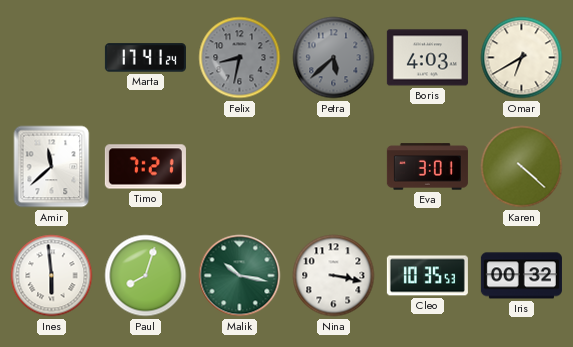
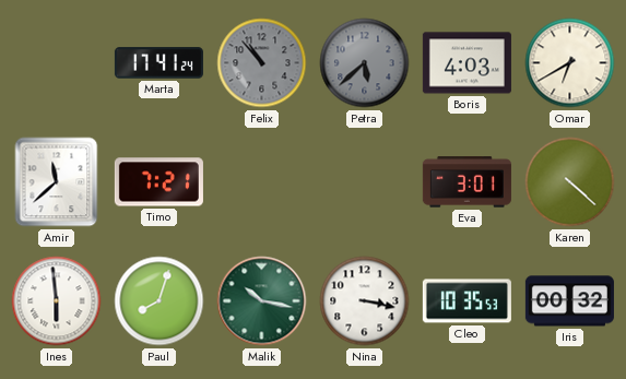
Felix: 8:32 -> 10:53
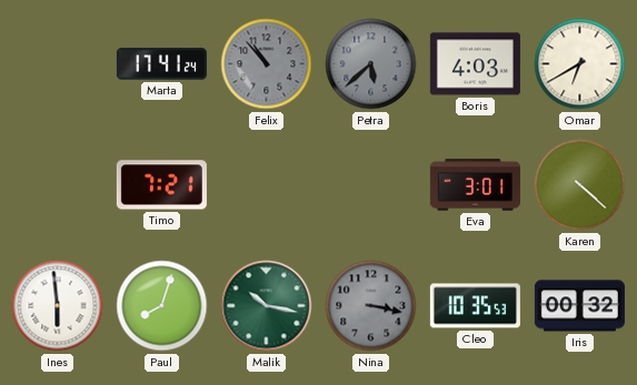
Amir: 11:38 -> none
Nina dial: white -> grey
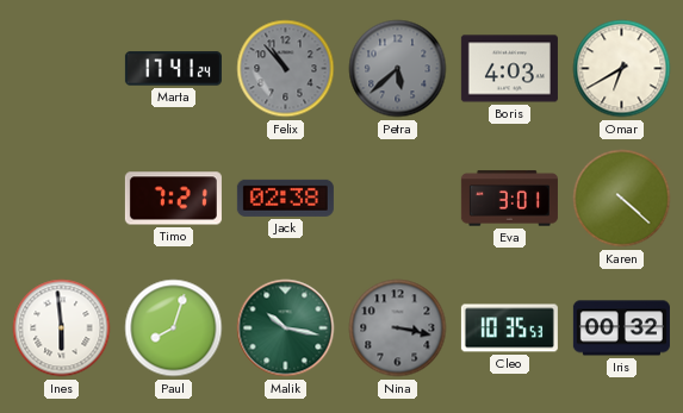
Jack: none -> 02:38
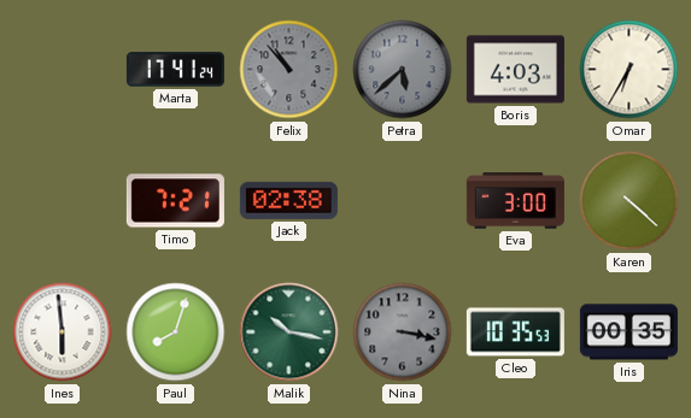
Omar: 6:40 -> 6:35
Eva: 3:01 -> 3:00
Iris: 00:32 -> 00:35
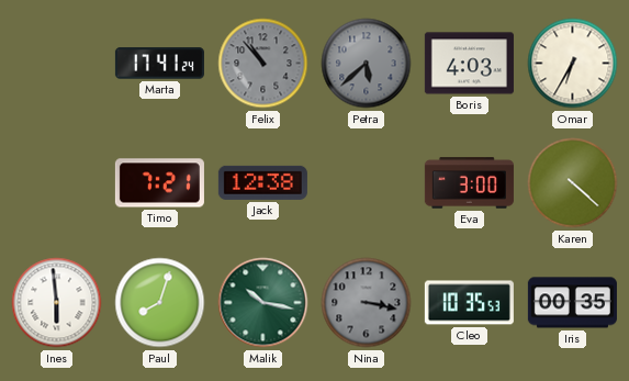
Jack: 02:38 -> 12:38
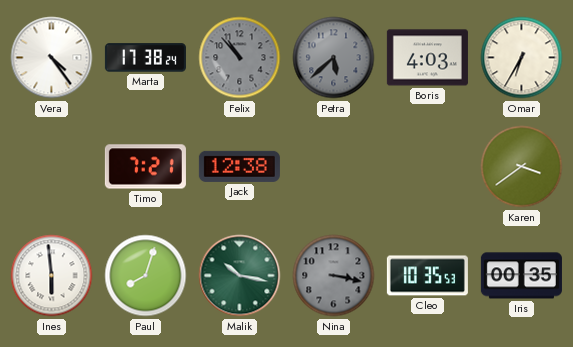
Vera: none -> 4:24
Marta: 17:41 -> 17:38
Eva: 3:00 -> none
Karen: 4:22 -> 3:39
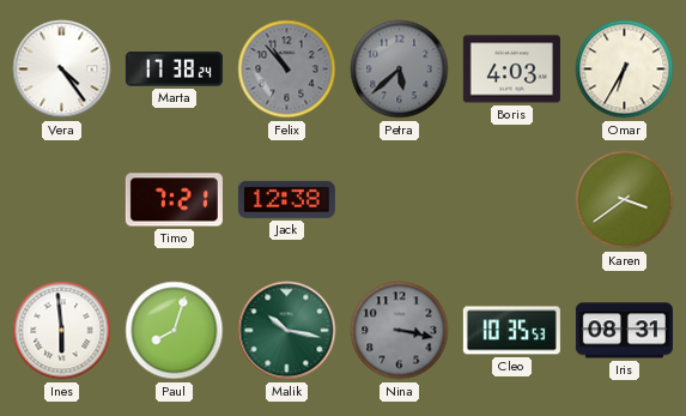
Iris: 00:35 -> 08:31
